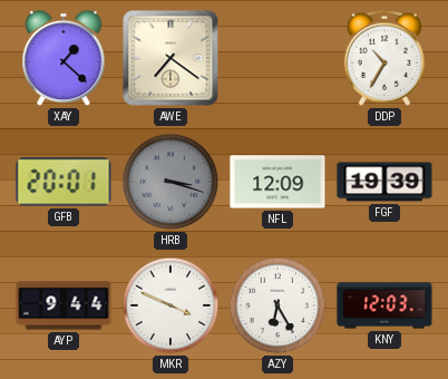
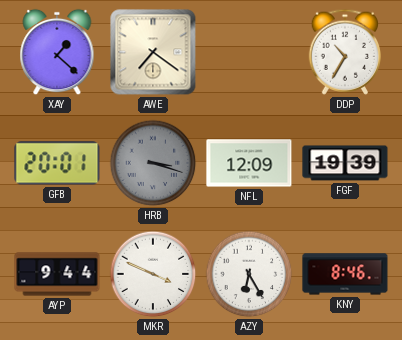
KNY: 12:03 -> 8:46
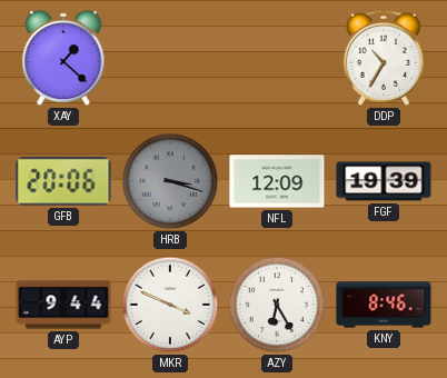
AWE: 7:21 -> none
GFB: 20:01 -> 20:06
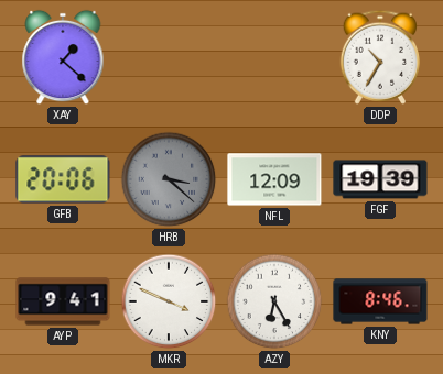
HRB: 3:18 -> 3:22
AYP: 9:44 -> 9:41
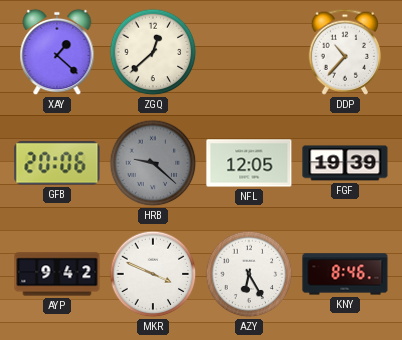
ZGQ: none -> 12:38
DDP: 10:35 -> 10:37
HRB: 3:22 -> 9:22
NFL: 12:09 -> 12:05
AYP: 9:41 -> 9:42
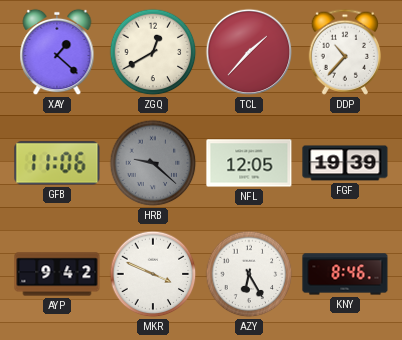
ZGQ: 12:38 -> 12:40
TCL: none -> 1:37
GFB: 20:06 -> 11:06
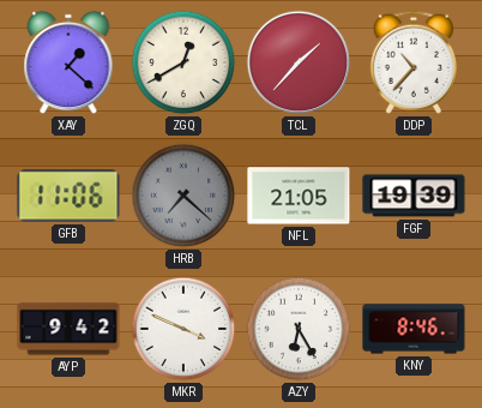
HRB: 9:22 -> 7:22
NFL: 12:05 -> 21:05
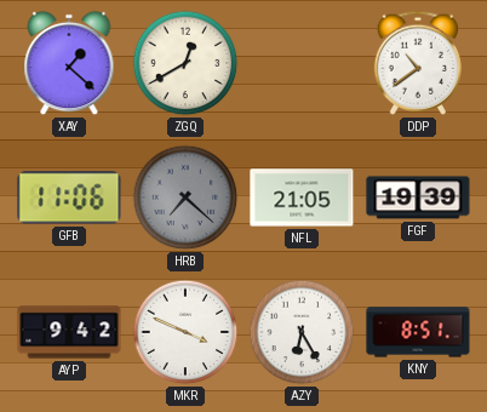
TCL: 1:37 -> none
DDP: 10:37 -> 10:39
KNY: 8:46 -> 8:51
